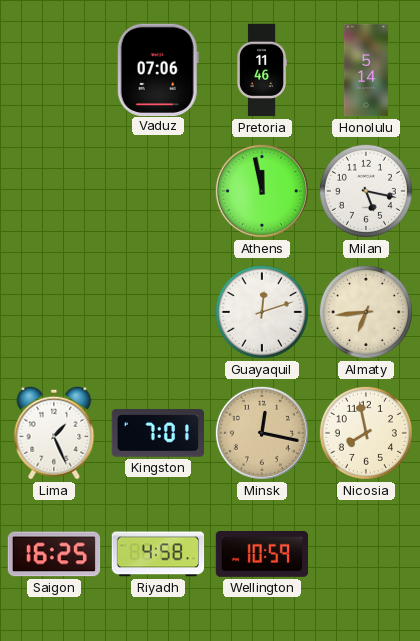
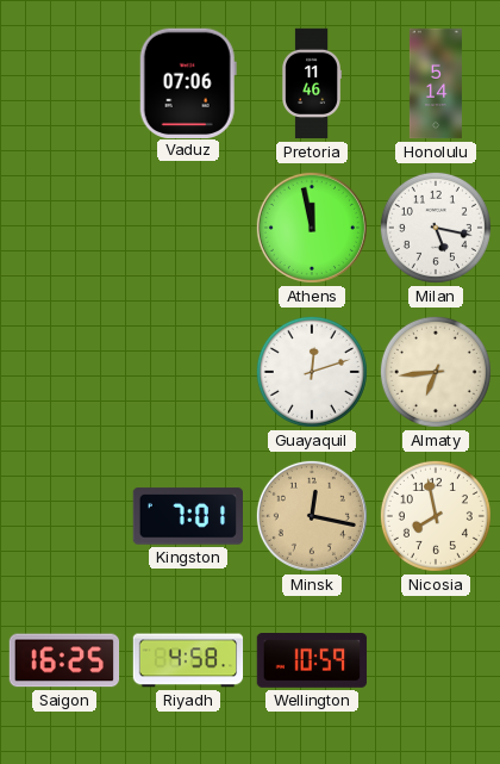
Lima: 1:26 -> none
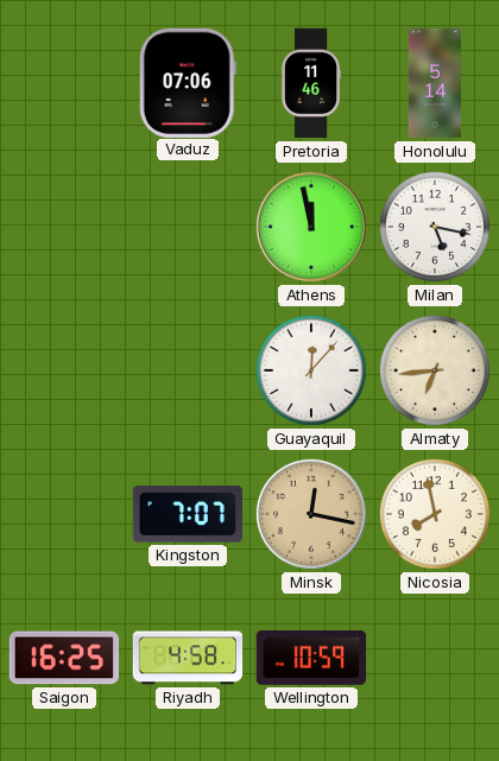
Guayaquil: 12:12 -> 12:07
Kingston: 7:01 -> 7:07
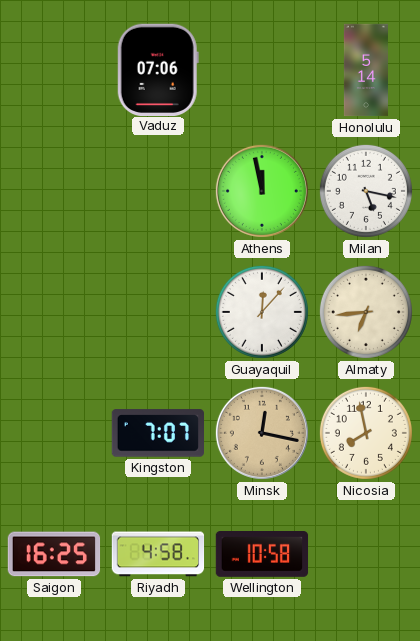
Pretoria: 11:46 -> none
Wellington: 10:59 -> 10:58
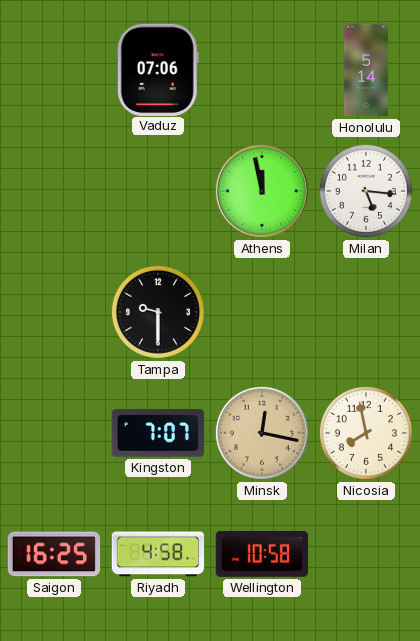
Milan: 5:17 -> 5:16
Tampa: none -> 9:30
Guayaquil: 12:07 -> none
Almaty: 6:44 -> none
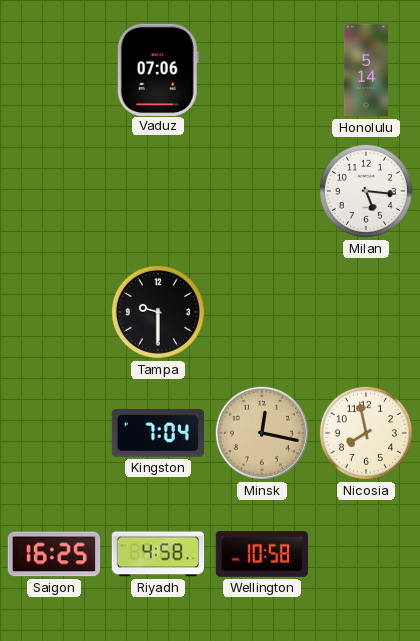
Athens: 11:58 -> none
Kingston: 7:07 -> 7:04
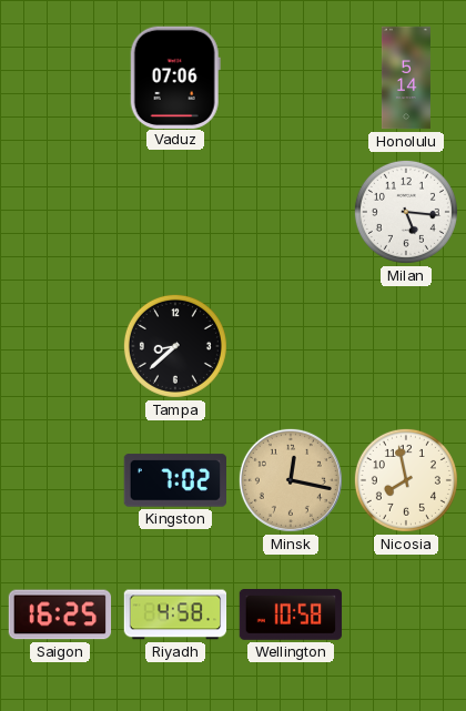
Tampa: 9:30 -> 8:38
Kingston: 7:04 -> 7:02
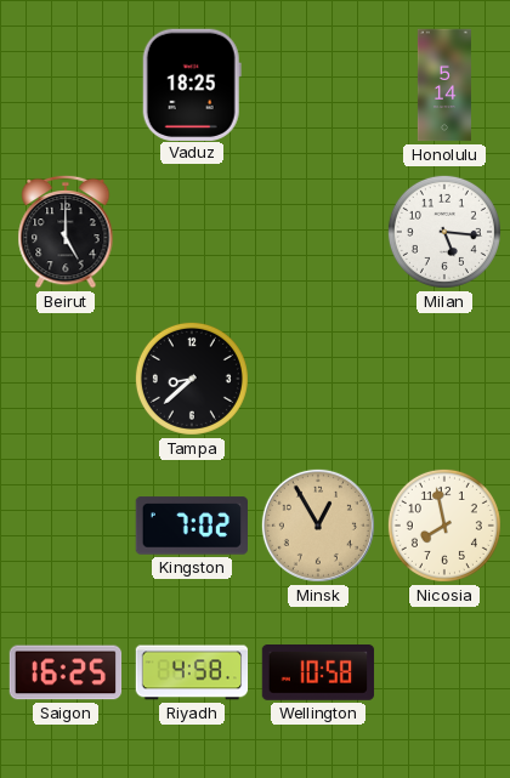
Vaduz: 07:06 -> 18:25
Beirut: none -> 5:00
Minsk: 12:17 -> 12:55
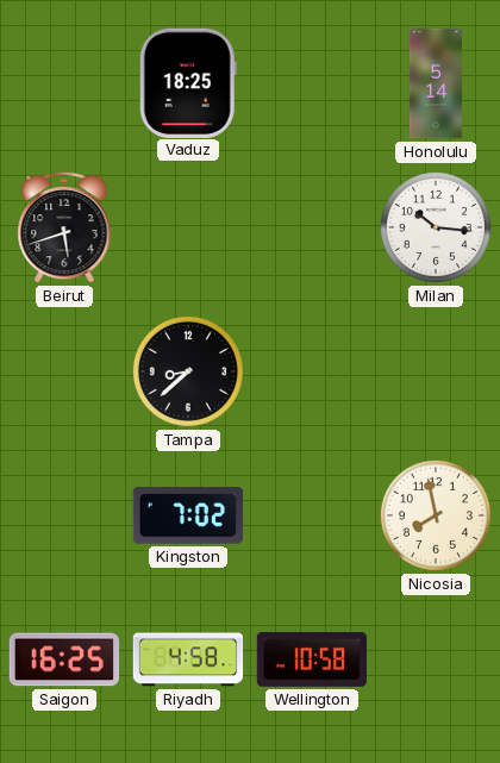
Beirut: 5:00 -> 5:42
Milan: 5:16 -> 10:16
Minsk: 12:55 -> none
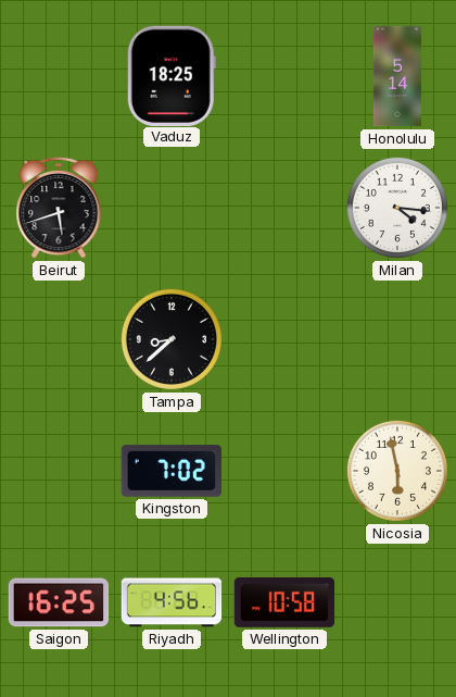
Milan: 10:16 -> 4:16
Nicosia: 7:58 -> 5:58
Riyadh: 4:58 -> 4:56
